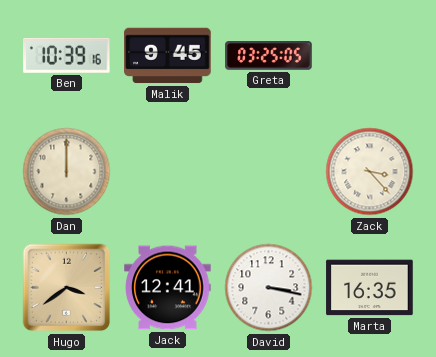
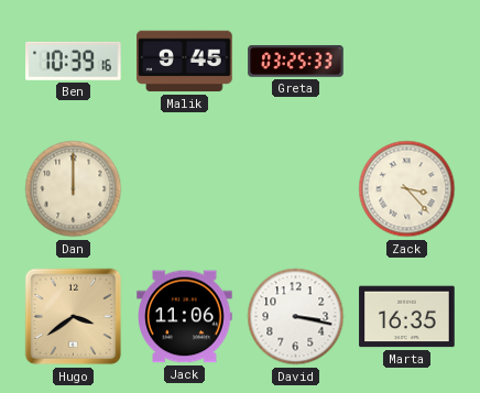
Greta: 03:25:05 -> 03:25:33
Jack: 12:41 -> 11:06
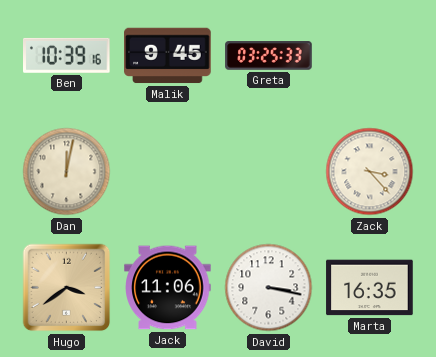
Dan: 12:00 -> 12:02
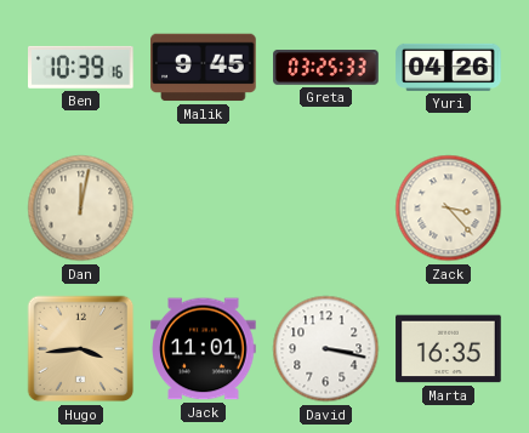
Yuri: none -> 04:26
Hugo: 3:39 -> 3:44
Jack: 11:06 -> 11:01
